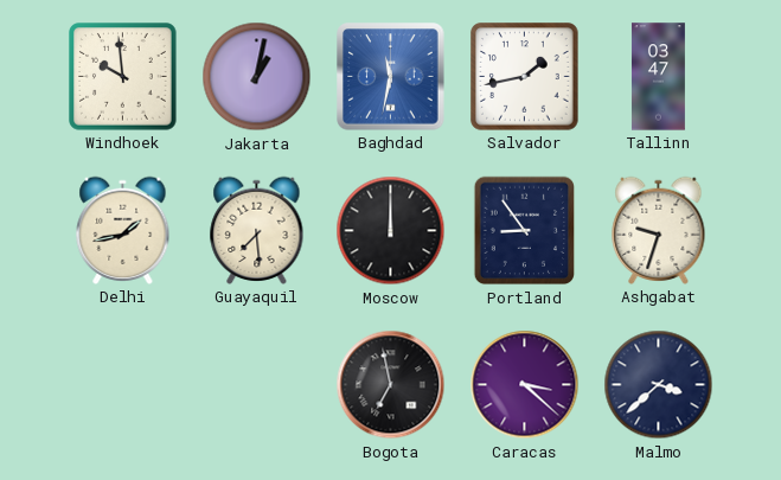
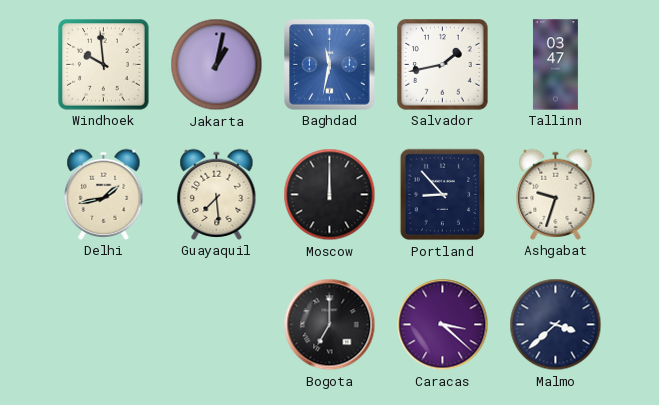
Portland: 8:54 -> 8:53
Bogota: 6:58 -> 7:00
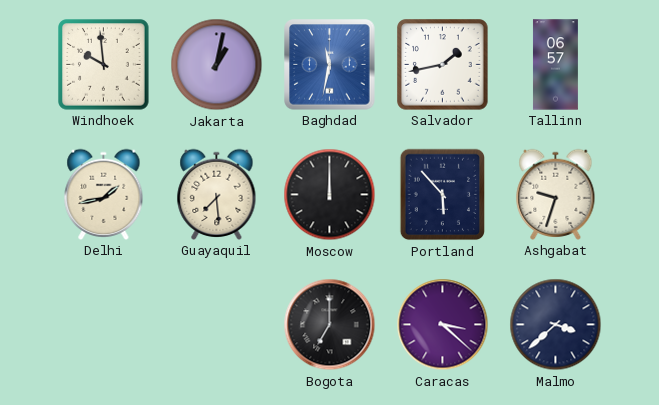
Tallinn: 03:47 -> 06:57
Portland: 8:53 -> 5:53
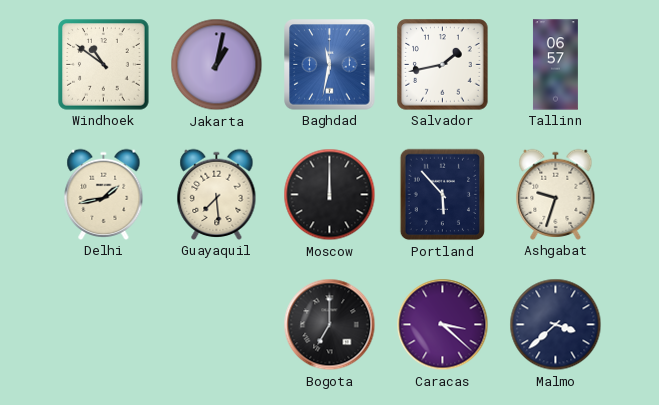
Windhoek: 9:59 -> 10:51
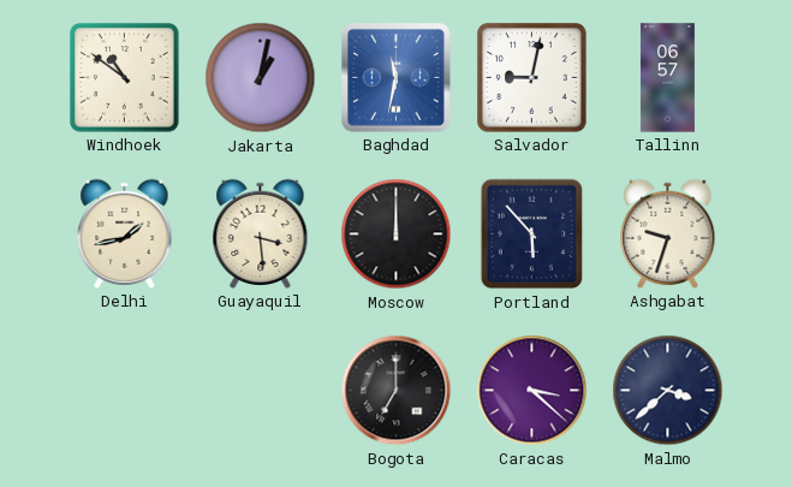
Salvador: 1:43 -> 9:02
Guayaquil: 7:29 -> 3:29
